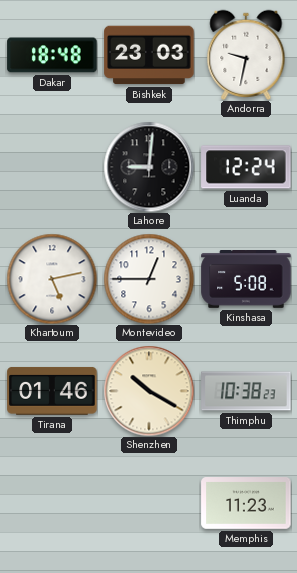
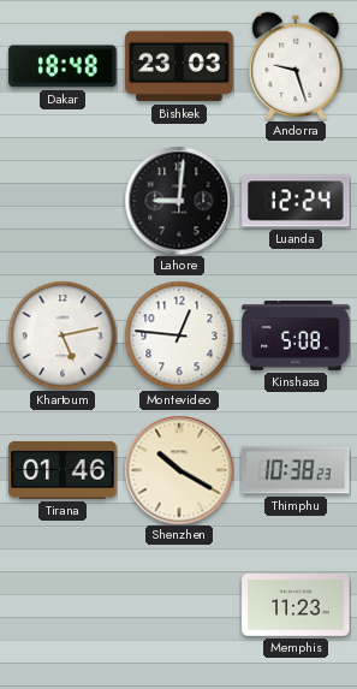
Andorra: 9:32 -> 9:27
Montevideo: 12:45 -> 12:46
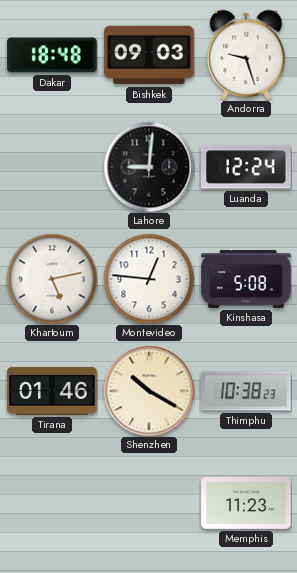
Bishkek: 23:03 -> 09:03
